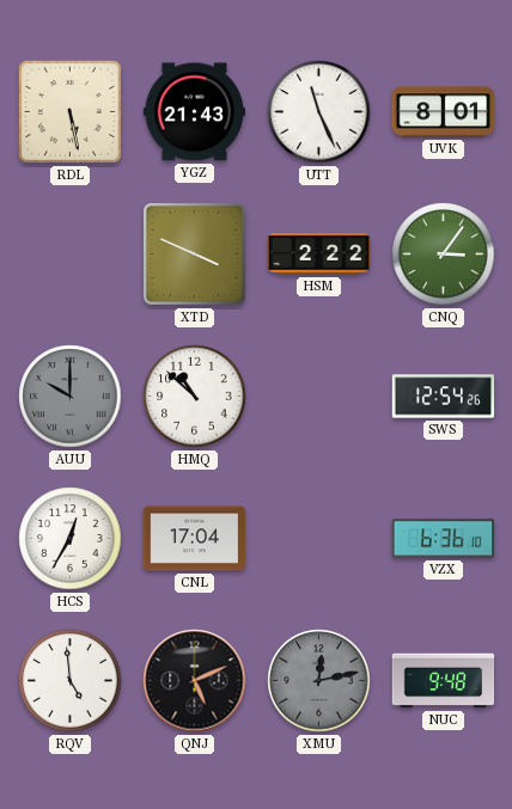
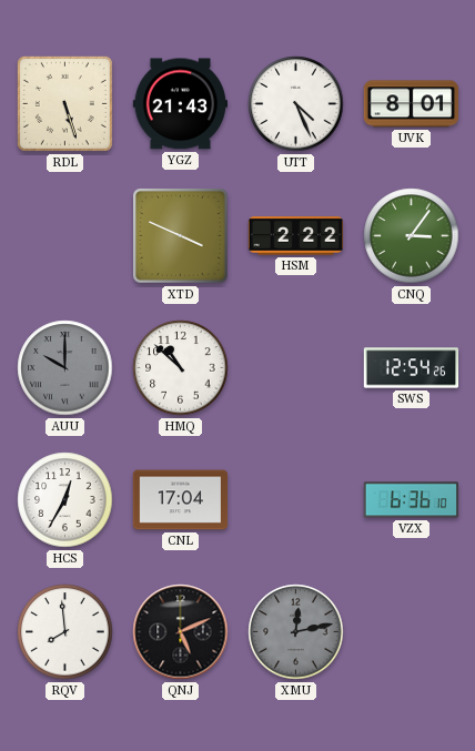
RDL: 5:28 -> 5:27
UTT: 11:26 -> 4:26
RQV: 4:59 -> 7:59
NUC: 9:48 -> none
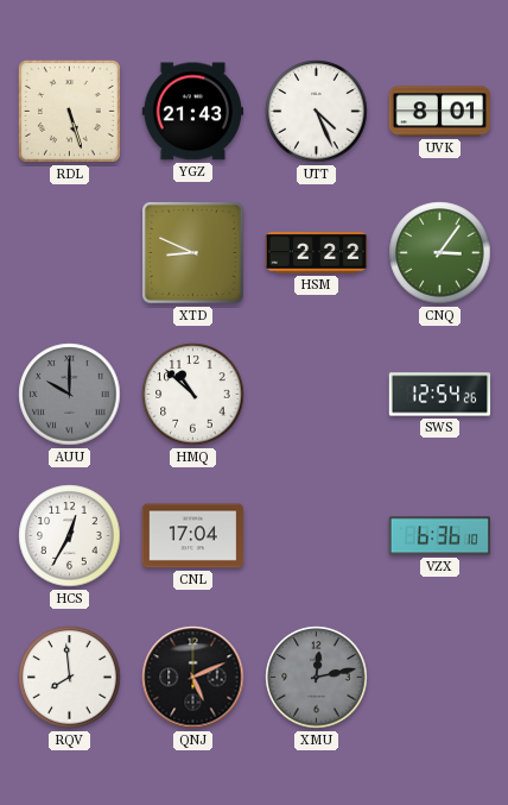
XTD: 3:49 -> 8:49
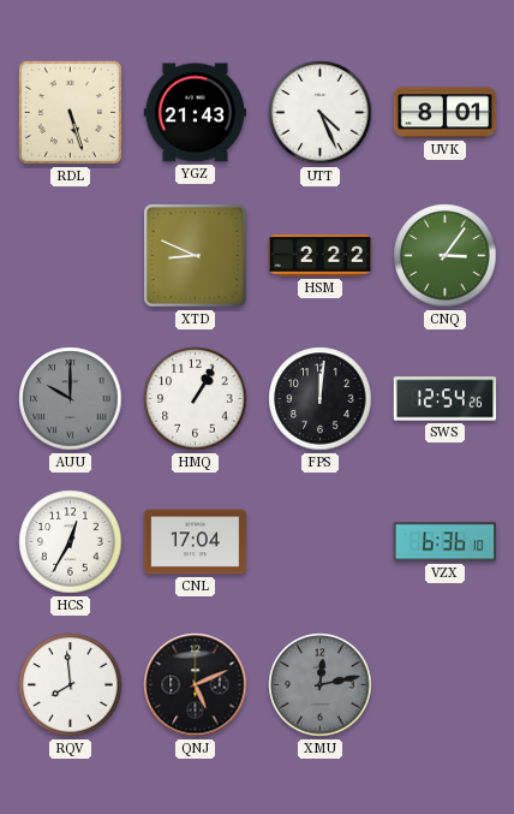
HMQ: 10:52 -> 1:05
FPS: none -> 12:01
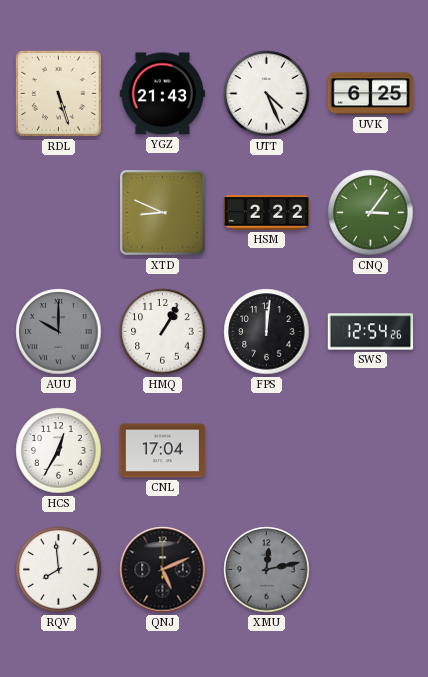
UVK: 8:01 -> 6:25
VZX: 6:36 -> none
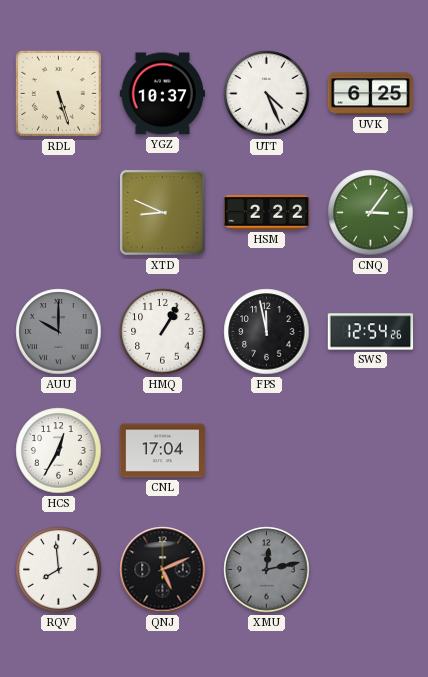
YGZ: 21:43 -> 10:37
FPS: 12:01 -> 11:58
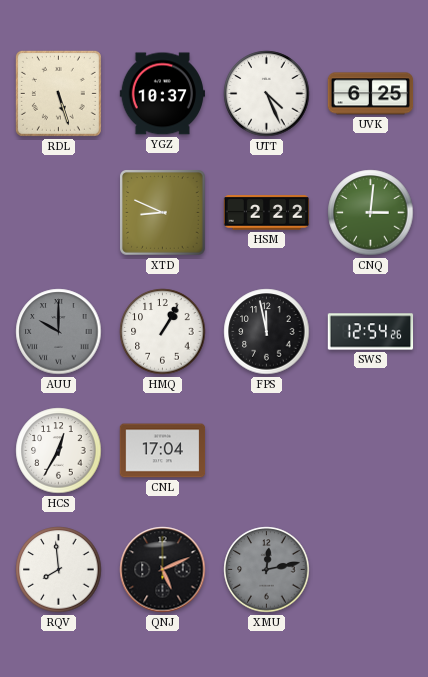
CNQ: 3:06 -> 3:01
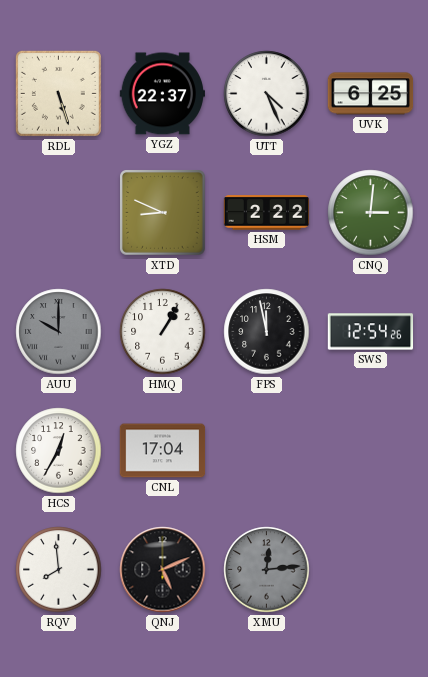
YGZ: 10:37 -> 22:37
XMU: 12:13 -> 12:14
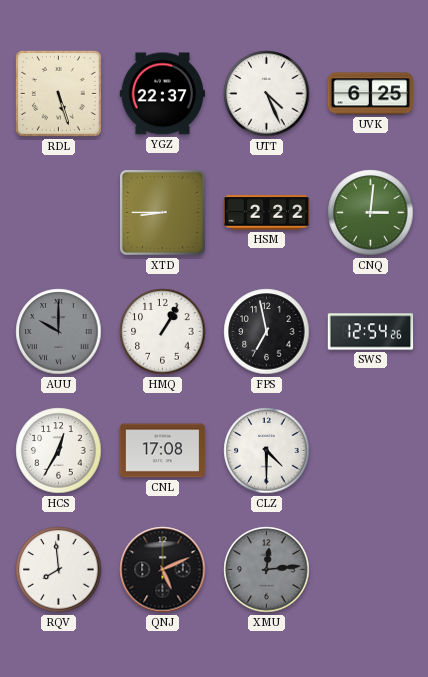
XTD: 8:49 -> 8:45
FPS: 11:58 -> 6:58
CNL: 17:04 -> 17:08
CLZ: none -> 4:30
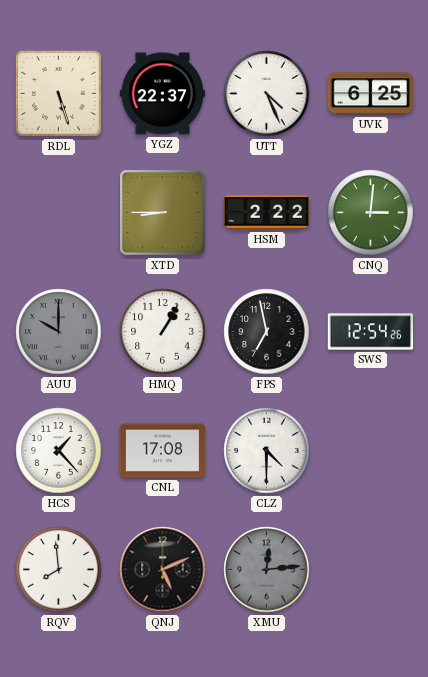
HCS: 12:35 -> 1:23
